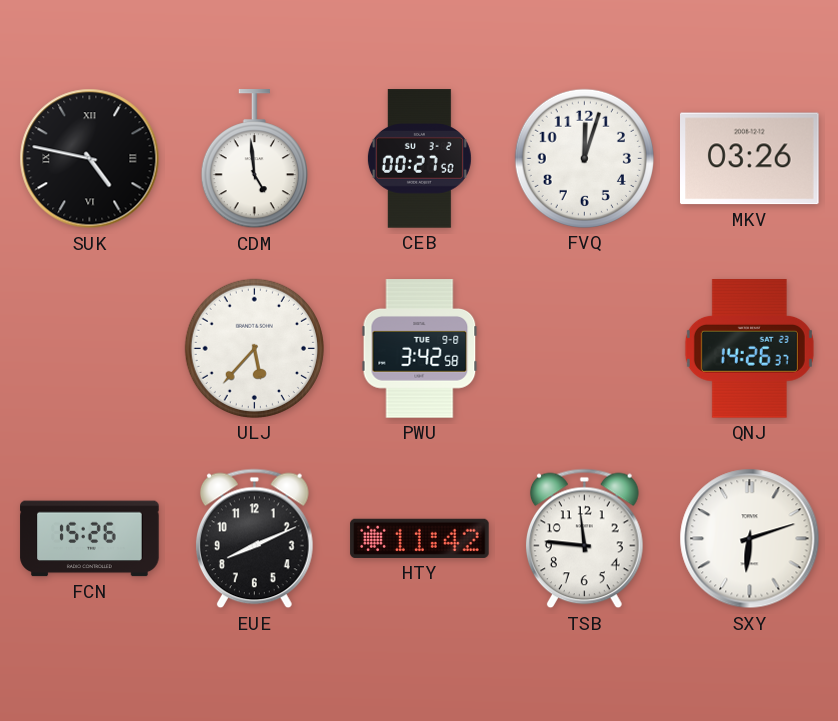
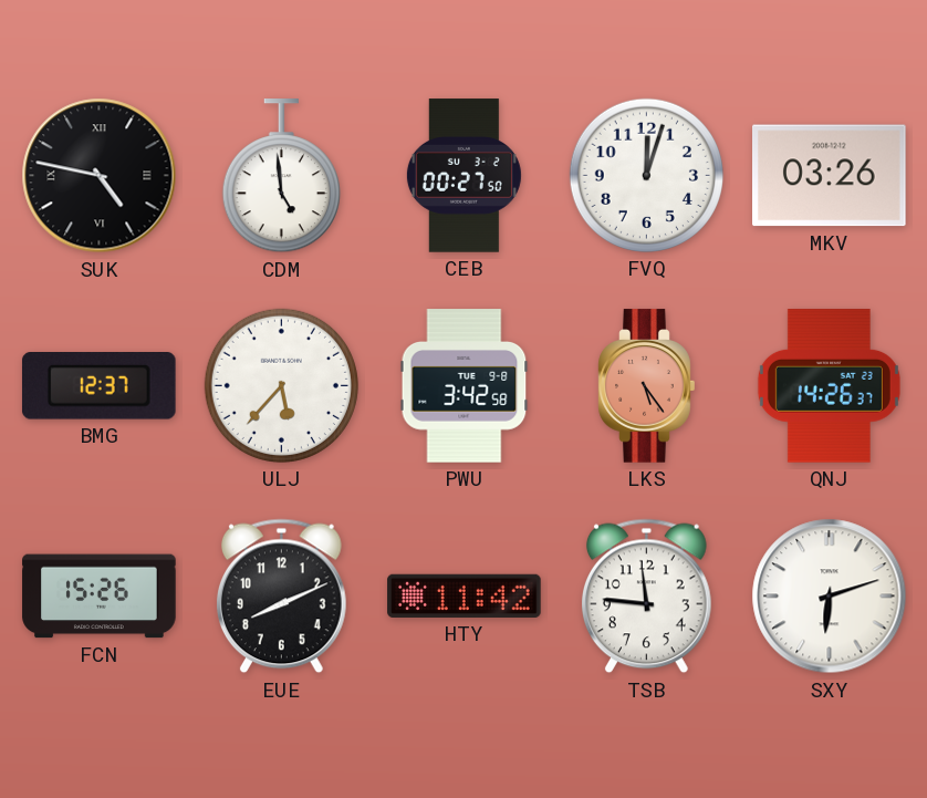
BMG: none -> 12:37
LKS: none -> 5:24
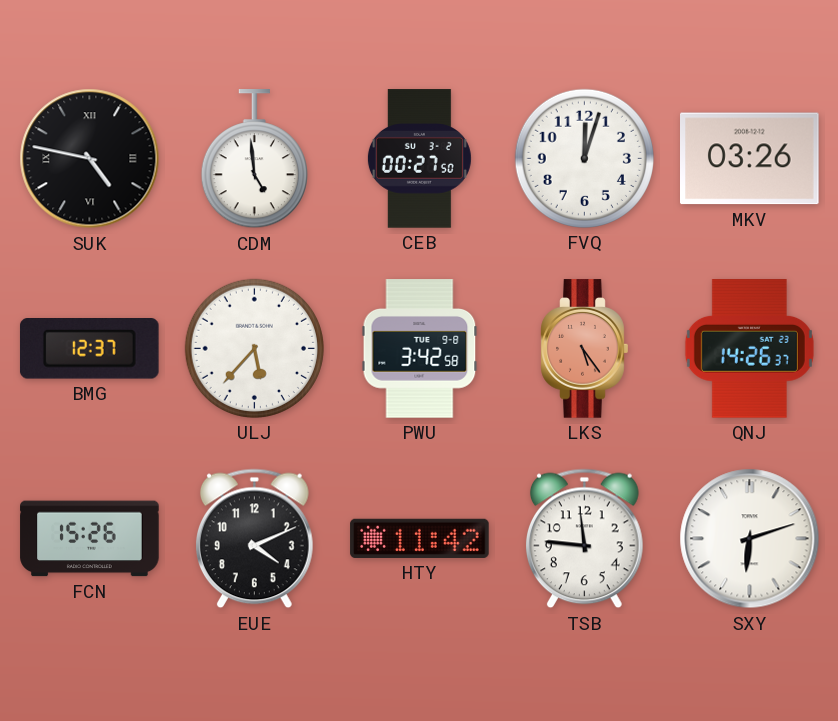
EUE: 8:11 -> 4:11
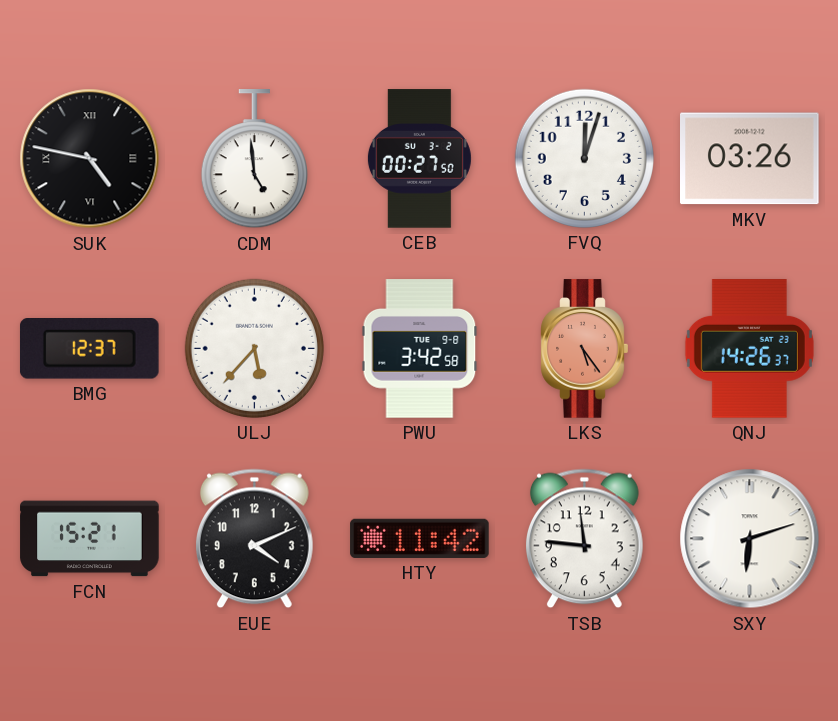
FCN: 15:26 -> 15:21
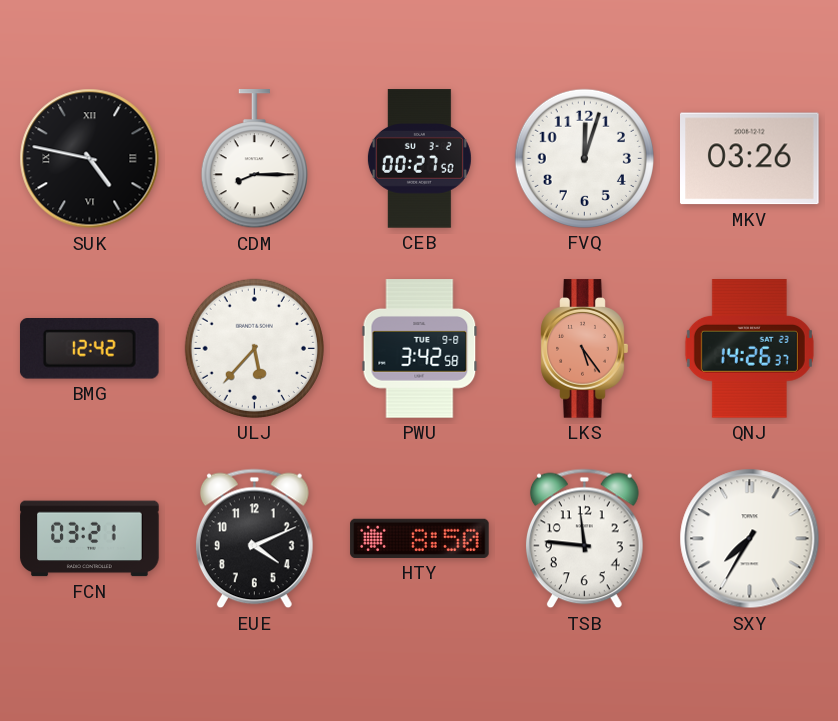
CDM: 4:59 -> 8:15
BMG: 12:37 -> 12:42
FCN: 15:21 -> 03:21
HTY: 11:42 -> 8:50
SXY: 6:12 -> 7:35
